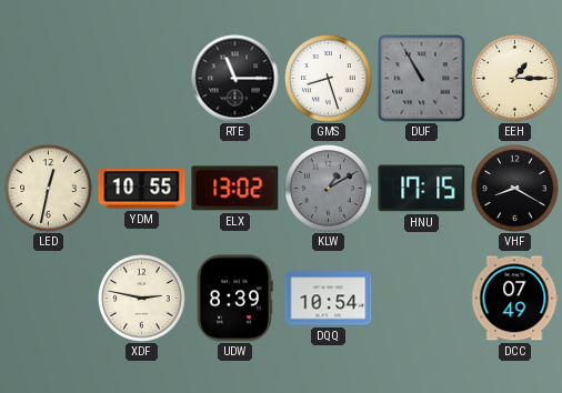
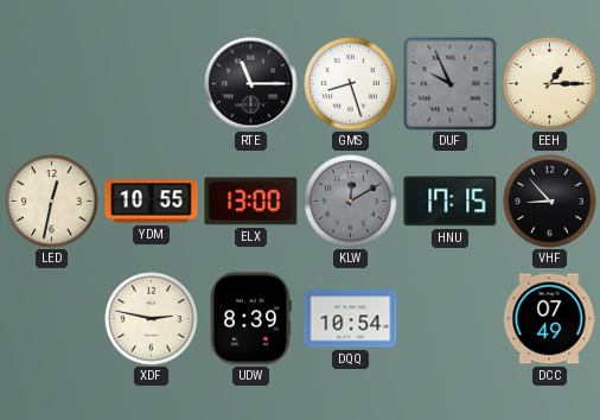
DUF: 10:55 -> 9:56
ELX: 13:02 -> 13:00
KLW: 1:10 -> 12:10
VHF: 8:20 -> 8:53
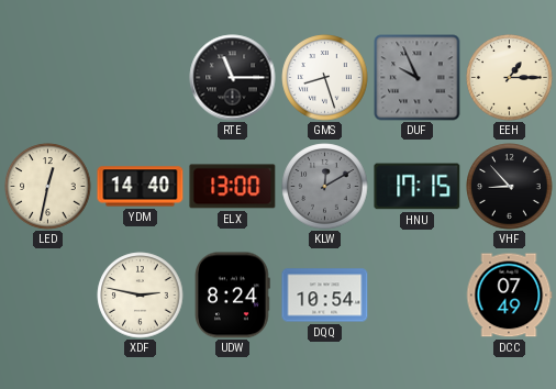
YDM: 10:55 -> 14:40
UDW: 8:39 -> 8:24
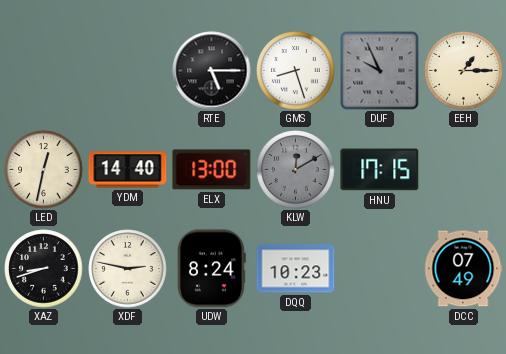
RTE: 11:15 -> 5:15
VHF: 8:53 -> none
XAZ: none -> 8:42
DQQ: 10:54 -> 10:23
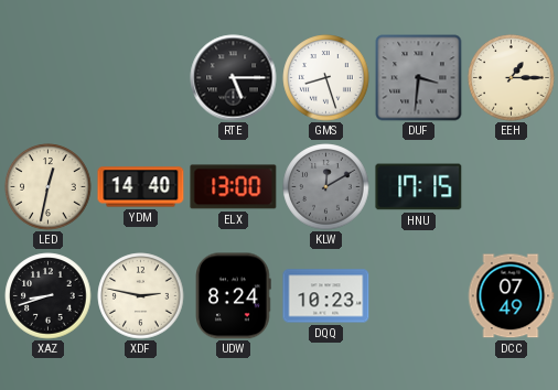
DUF: 9:56 -> 3:31
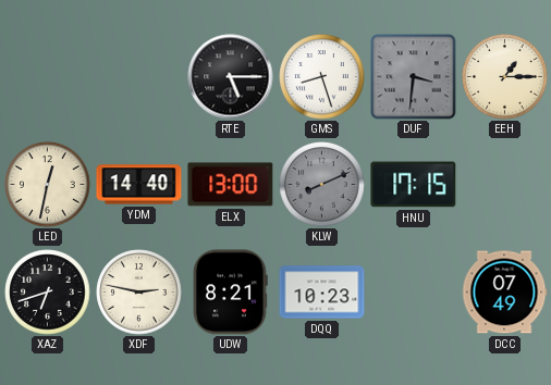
KLW: 12:10 -> 8:11
XAZ: 8:42 -> 6:42
UDW: 8:24 -> 8:21
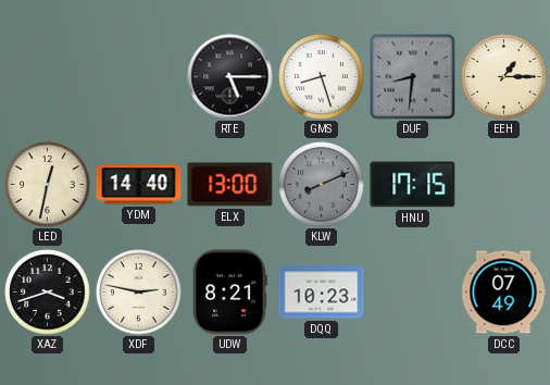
DUF: 3:31 -> 8:31
XAZ: 6:42 -> 3:42
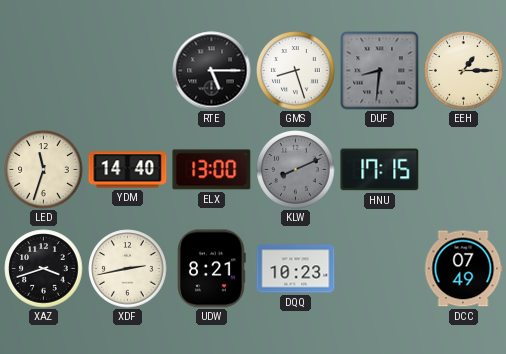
LED: 12:32 -> 11:33
XDF: 2:47 -> 2:43
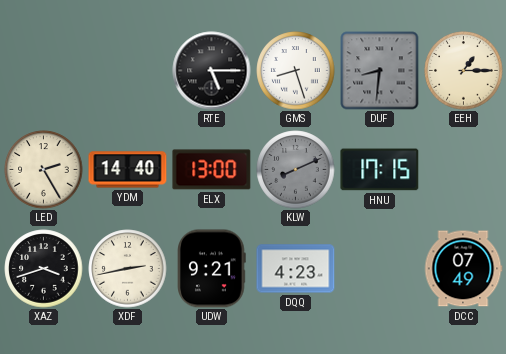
LED: 11:33 -> 2:25
UDW: 8:21 -> 9:21
DQQ: 10:23 -> 4:23
